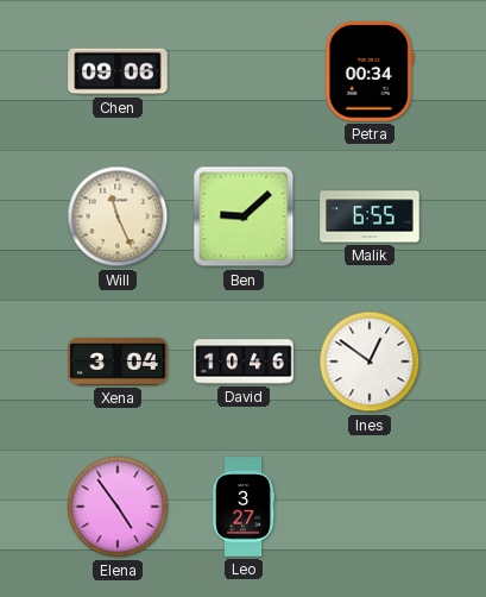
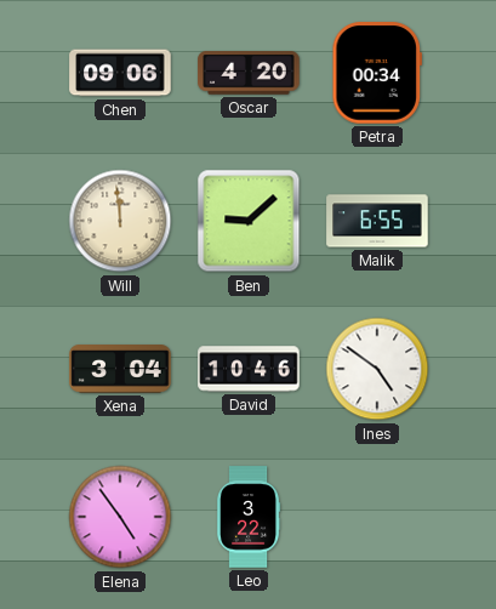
Oscar: none -> 4:20
Will: 11:26 -> 11:59
Ines: 12:51 -> 4:51
Leo: 3:27 -> 3:22
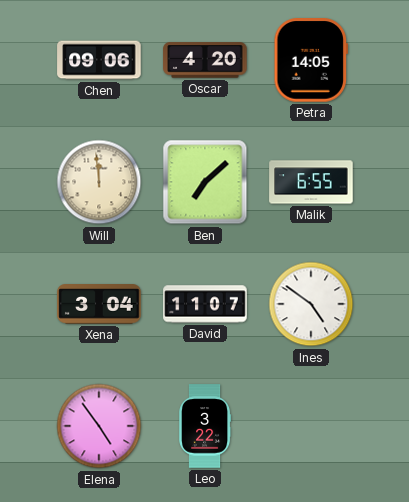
Petra: 00:34 -> 14:05
Ben: 9:08 -> 7:08
David: 10:46 -> 11:07
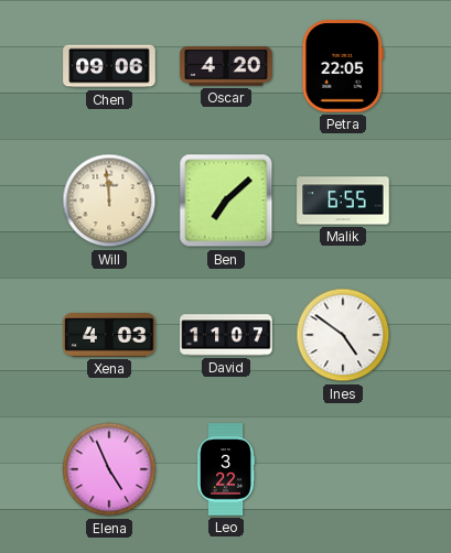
Petra: 14:05 -> 22:05
Xena: 3:04 -> 4:03
Elena: 4:54 -> 4:56
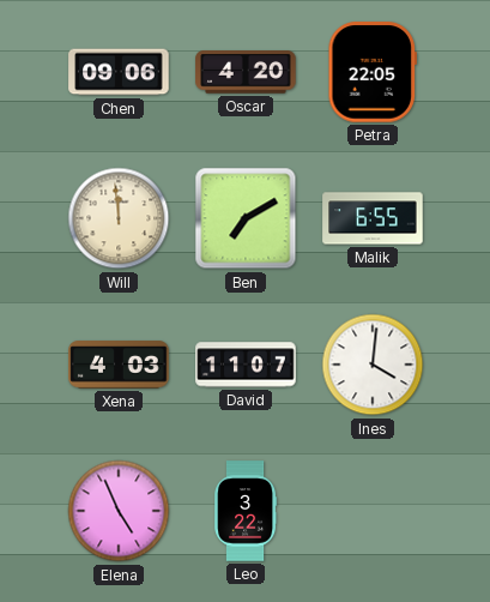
Ben: 7:08 -> 7:10
Ines: 4:51 -> 4:01
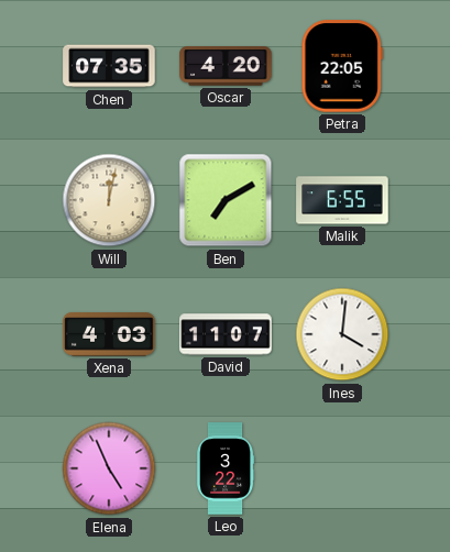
Chen: 09:06 -> 07:35
Will: 11:59 -> 12:02
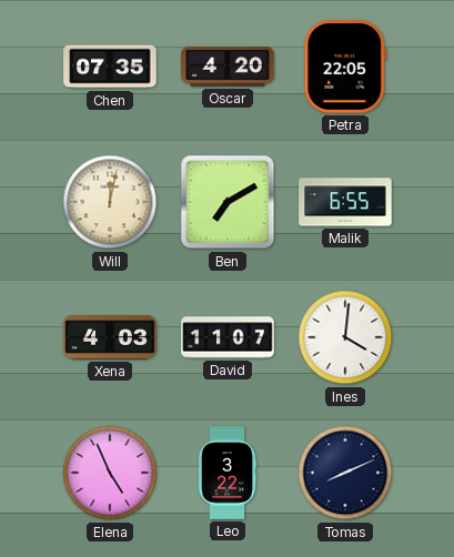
Tomas: none -> 8:11
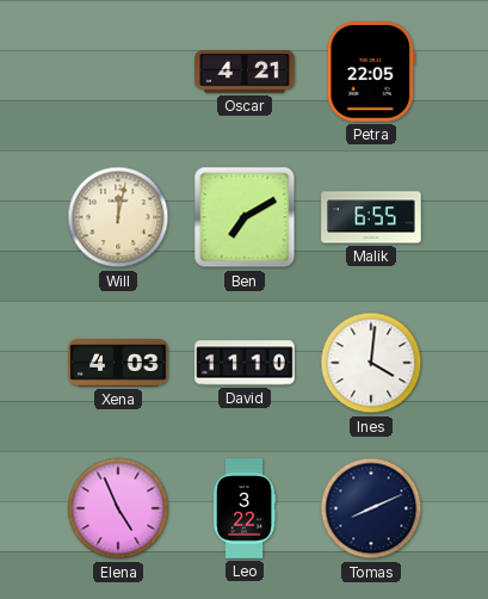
Chen: 07:35 -> none
Oscar: 4:20 -> 4:21
David: 11:07 -> 11:10
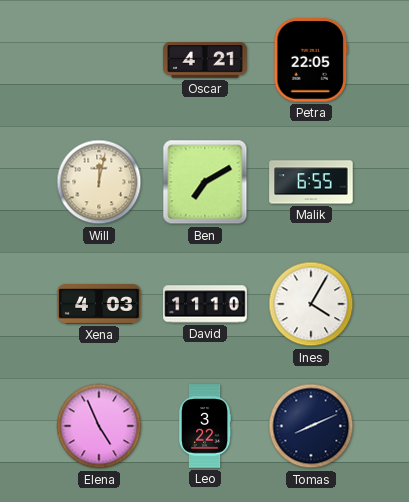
Ines: 4:01 -> 4:05
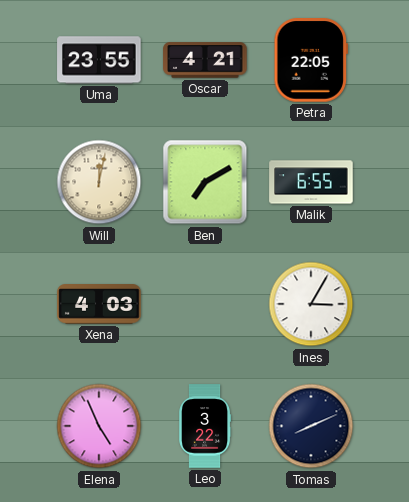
Uma: none -> 23:55
David: 11:10 -> none
Ines: 4:05 -> 3:05
